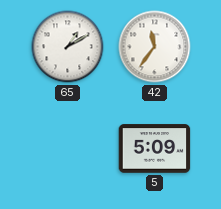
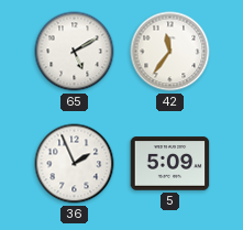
65: 1:10 -> 5:10
36: none -> 1:56
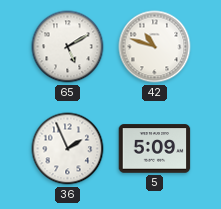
42: 11:36 -> 10:48
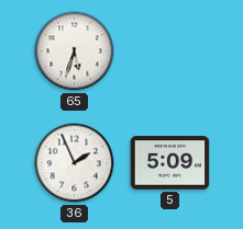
65: 5:10 -> 5:33
42: 10:48 -> none
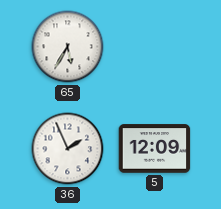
65: 5:33 -> 5:35
5: 5:09 -> 12:09
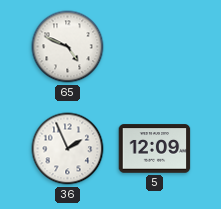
65: 5:35 -> 4:49
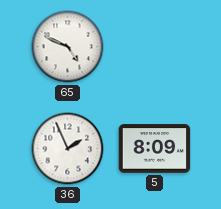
5: 12:09 -> 8:09
